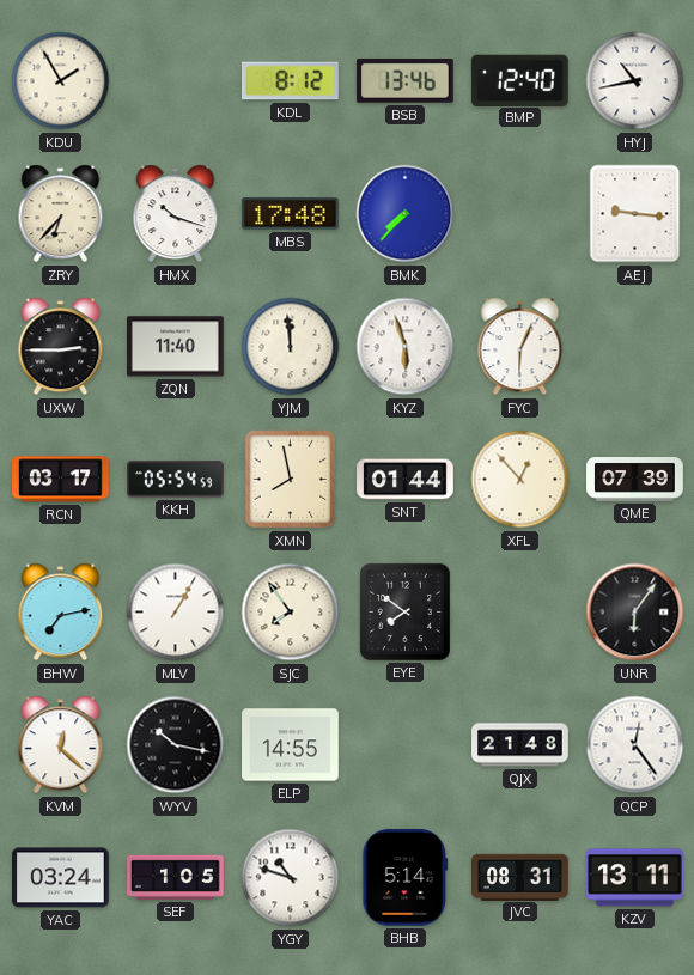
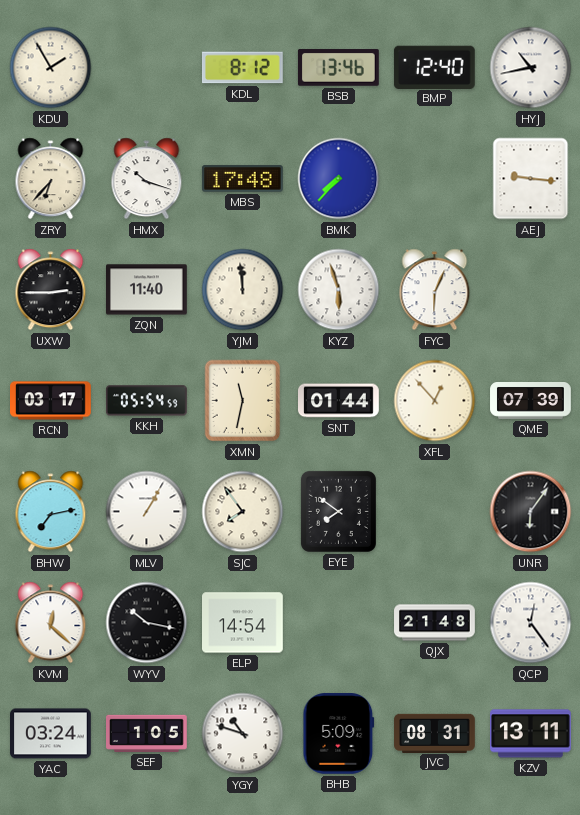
XMN: 7:58 -> 11:32
ELP: 14:55 -> 14:54
BHB: 5:14 -> 5:09
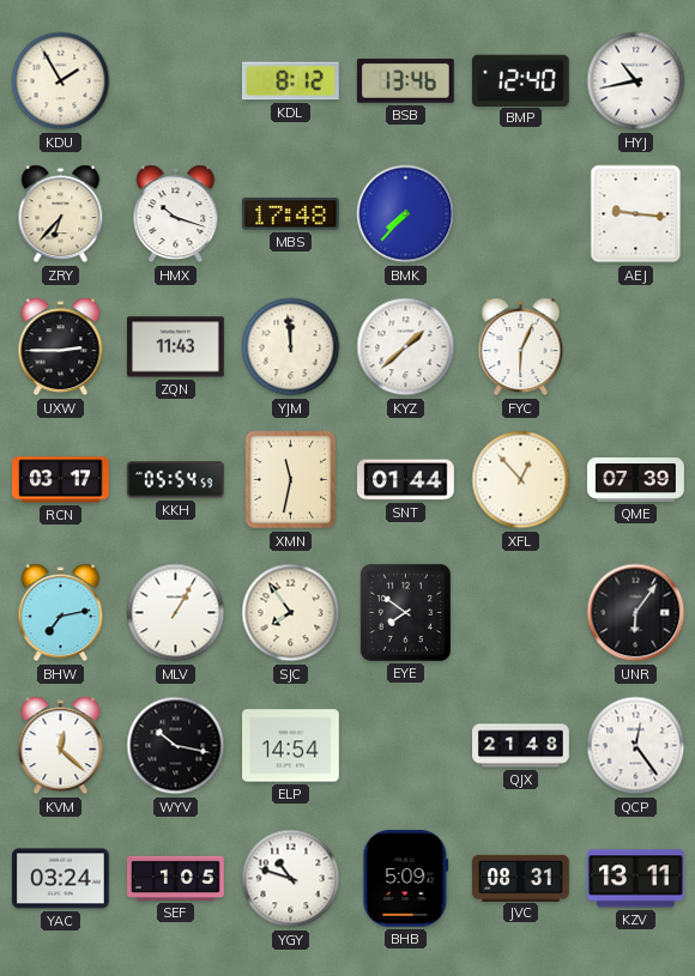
ZQN: 11:40 -> 11:43
KYZ: 5:57 -> 1:38
